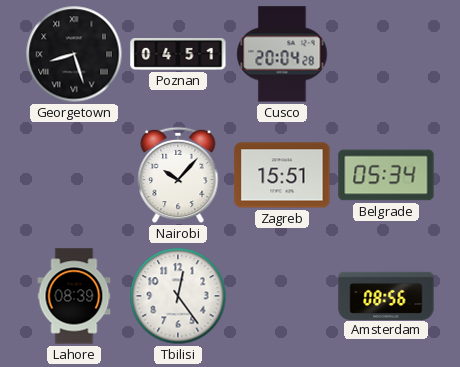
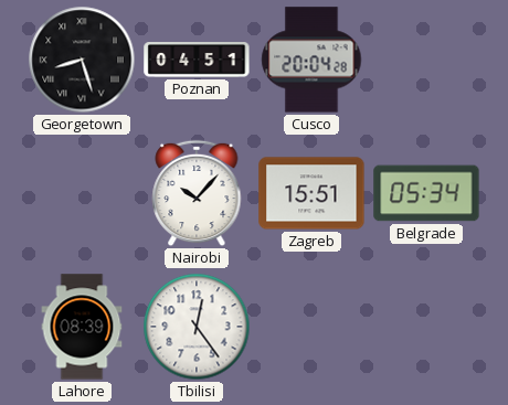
Amsterdam: 08:56 -> none
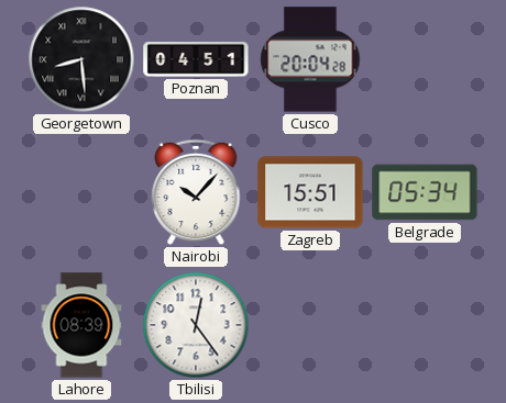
Georgetown: 8:27 -> 8:29
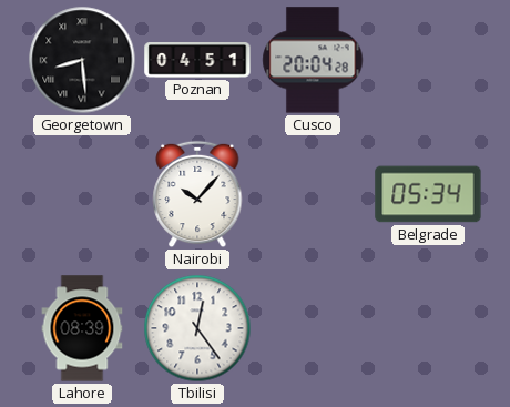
Zagreb: 15:51 -> none
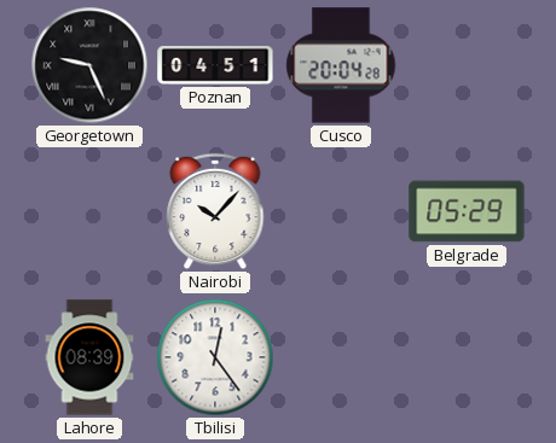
Georgetown: 8:29 -> 9:26
Belgrade: 05:34 -> 05:29
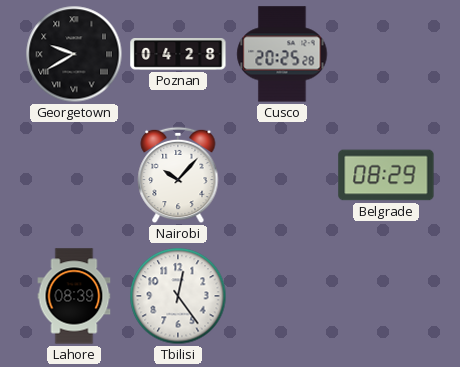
Georgetown: 9:26 -> 9:40
Poznan: 04:51 -> 04:28
Cusco: 20:04 -> 20:25
Belgrade: 05:29 -> 08:29
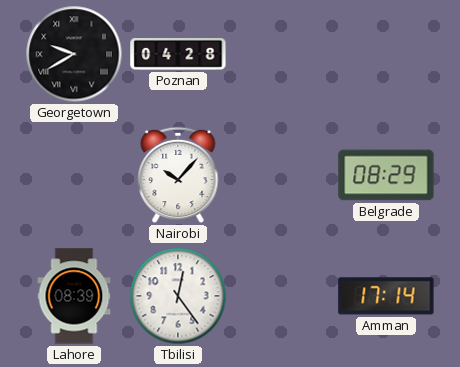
Cusco: 20:25 -> none
Amman: none -> 17:14
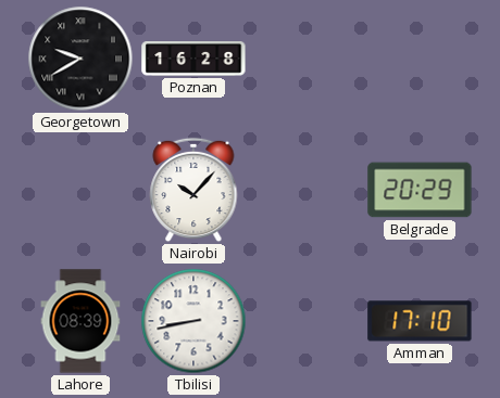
Poznan: 04:28 -> 16:28
Belgrade: 08:29 -> 20:29
Tbilisi: 12:24 -> 8:43
Amman: 17:14 -> 17:10
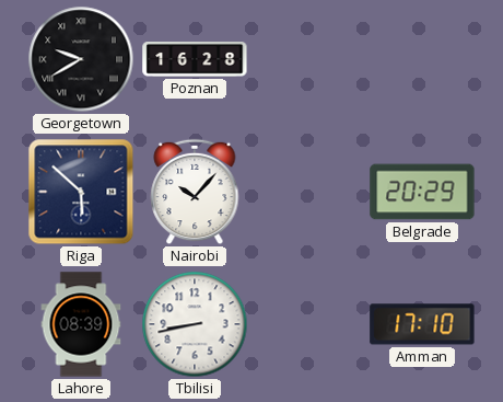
Riga: none -> 5:52
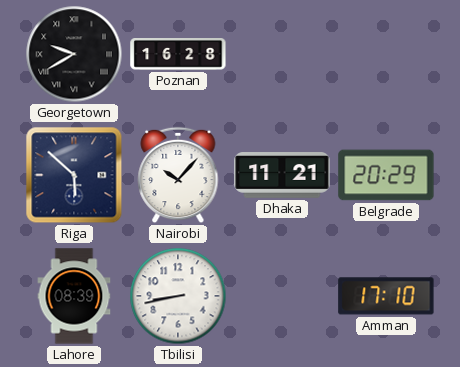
Dhaka: none -> 11:21
